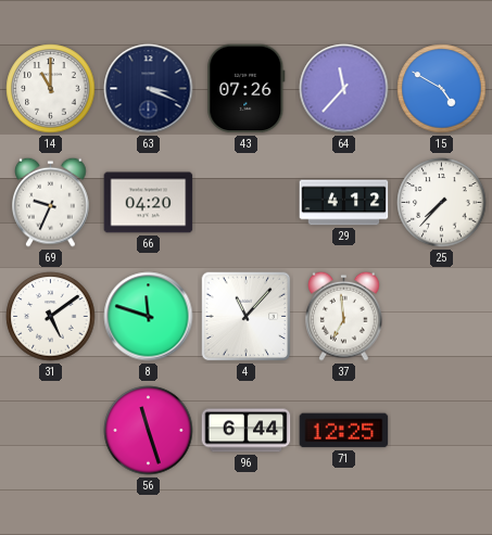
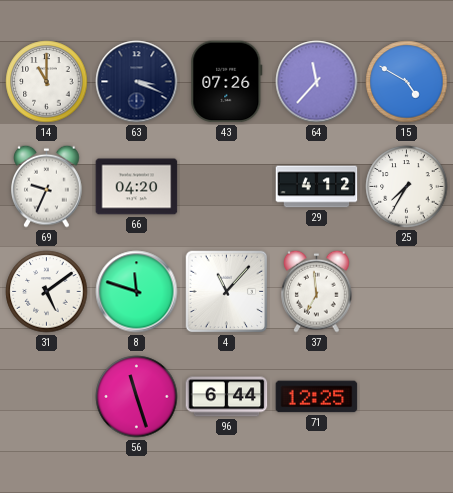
25: 7:37 -> 7:35
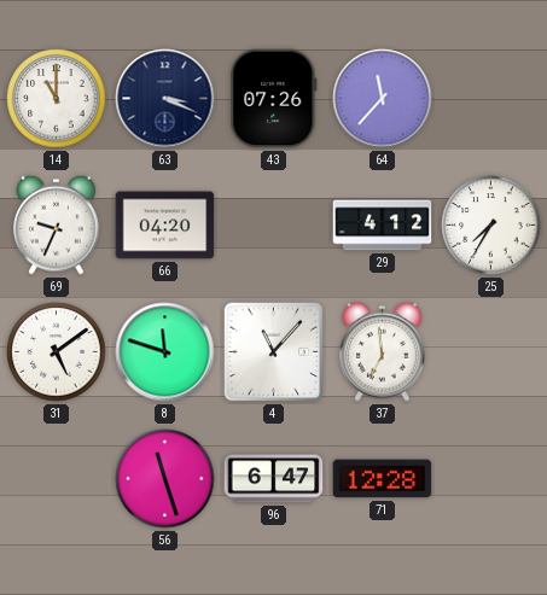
15: 4:50 -> none
96: 6:44 -> 6:47
71: 12:25 -> 12:28
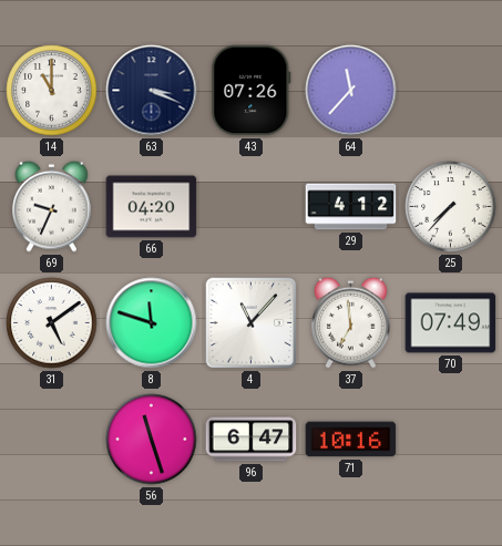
25: 7:35 -> 7:37
70: none -> 07:49
71: 12:28 -> 10:16
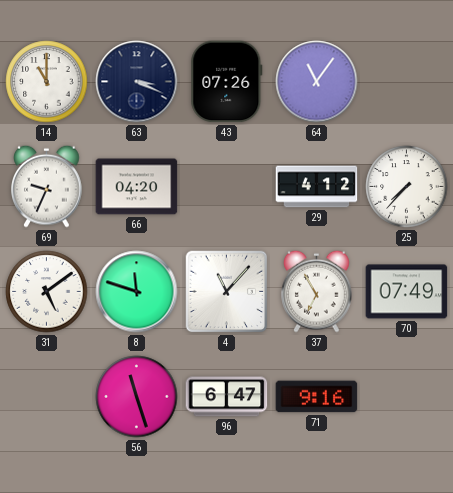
64: 11:37 -> 11:06
37: 6:59 -> 6:55
71: 10:16 -> 9:16
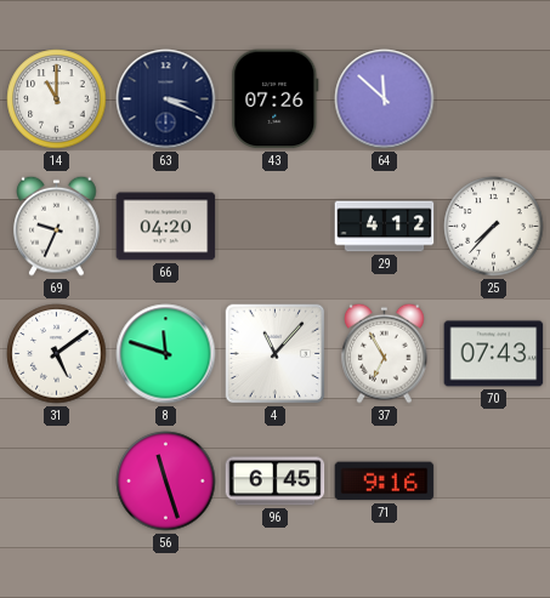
64: 11:06 -> 11:52
70: 07:49 -> 07:43
96: 6:47 -> 6:45
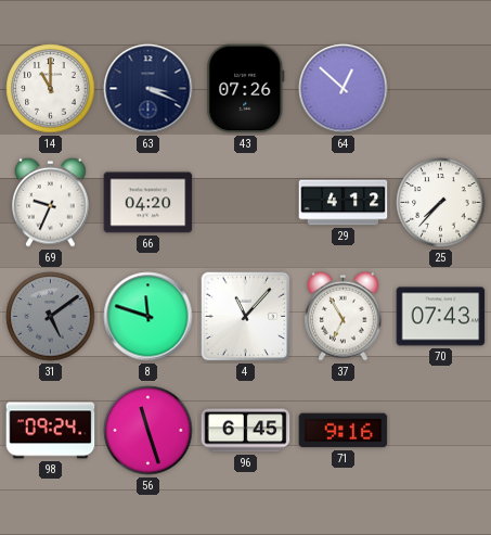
64: 11:52 -> 12:52
31 dial: white -> grey
98: none -> 09:24
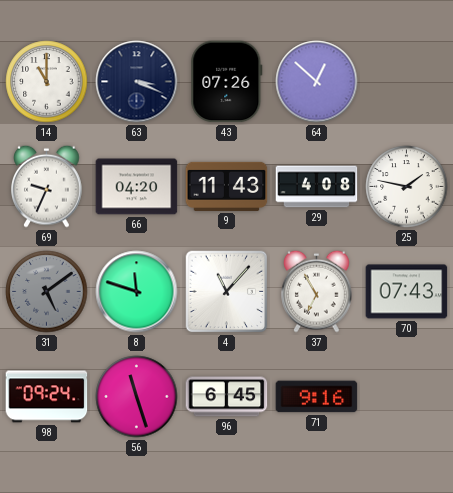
9: none -> 11:43
29: 4:12 -> 4:08
25: 7:37 -> 1:47
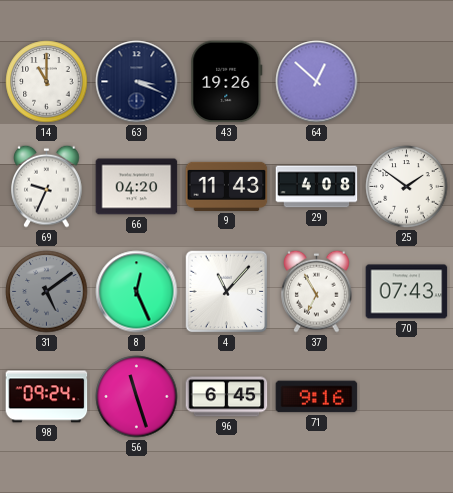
43: 07:26 -> 19:26
25: 1:47 -> 1:51
8: 11:48 -> 12:26
